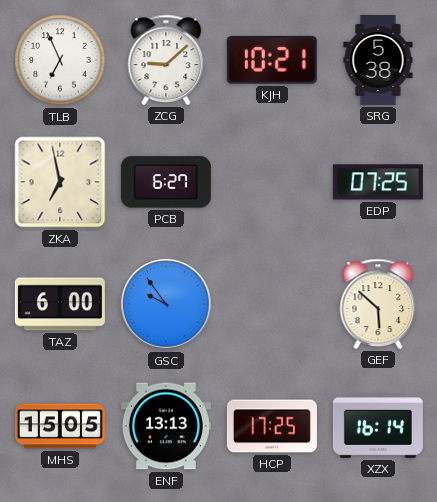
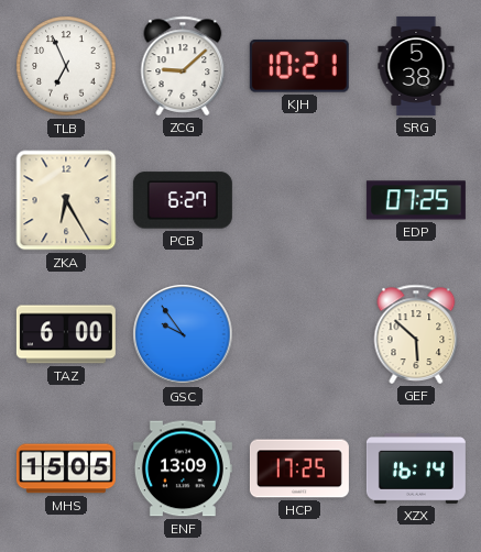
ZKA: 6:58 -> 6:25
ENF: 13:13 -> 13:09
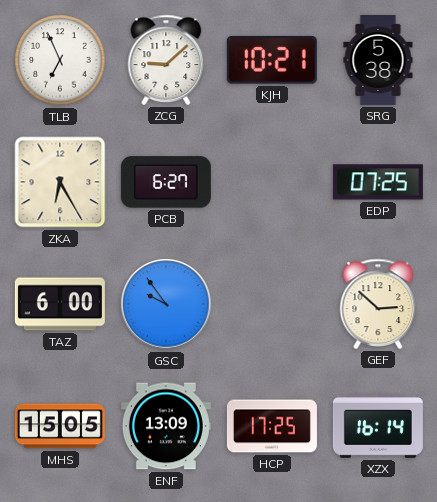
GEF: 5:52 -> 2:52
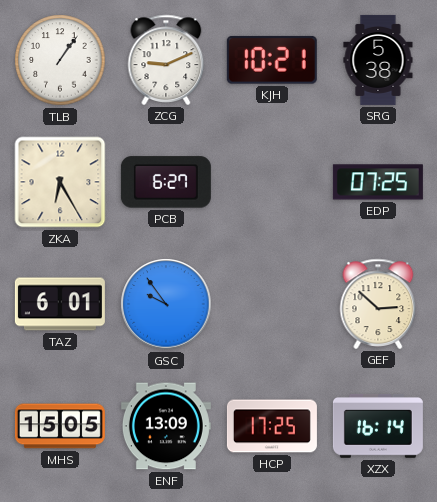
TLB: 6:56 -> 1:06
ZCG: 9:08 -> 9:11
TAZ: 6:00 -> 6:01
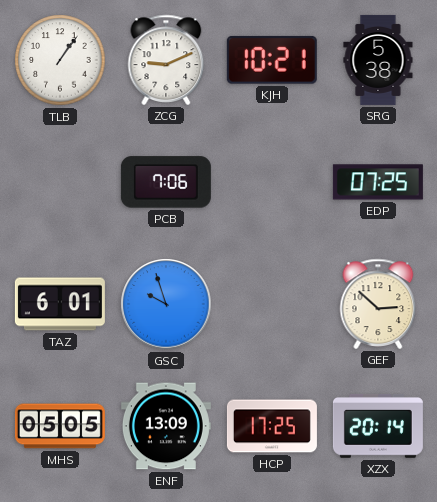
ZKA: 6:25 -> none
PCB: 6:27 -> 7:06
GSC: 9:54 -> 9:57
MHS: 15:05 -> 05:05
XZX: 16:14 -> 20:14
